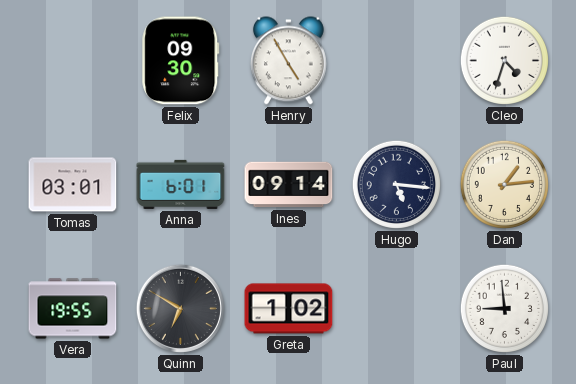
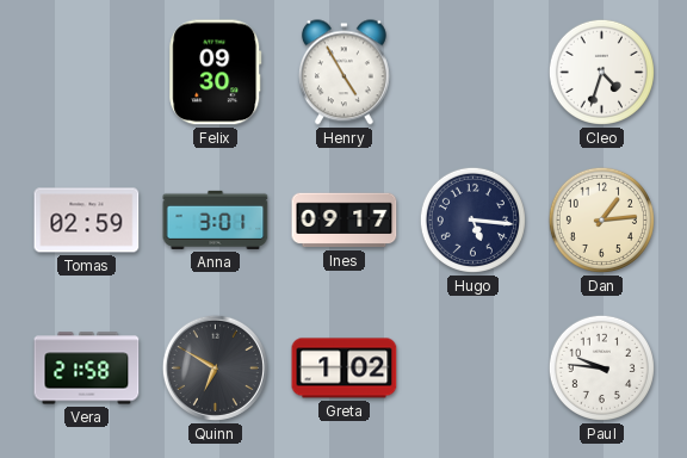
Tomas: 03:01 -> 02:59
Anna: 6:01 -> 3:01
Ines: 09:14 -> 09:17
Vera: 19:55 -> 21:58
Paul: 8:59 -> 9:46
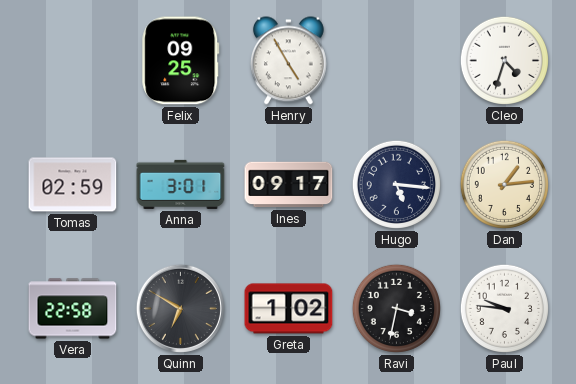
Felix: 09:30 -> 09:25
Vera: 21:58 -> 22:58
Ravi: none -> 3:32
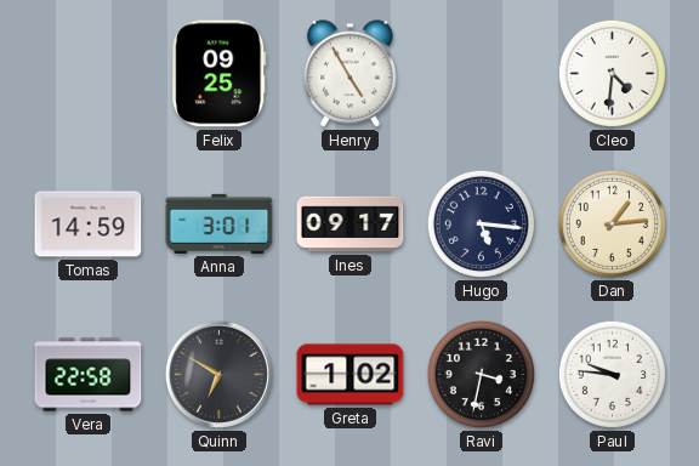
Cleo: 4:33 -> 4:31
Tomas: 02:59 -> 14:59
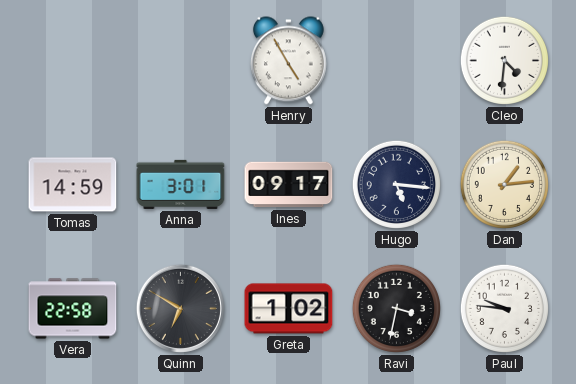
Felix: 09:25 -> none
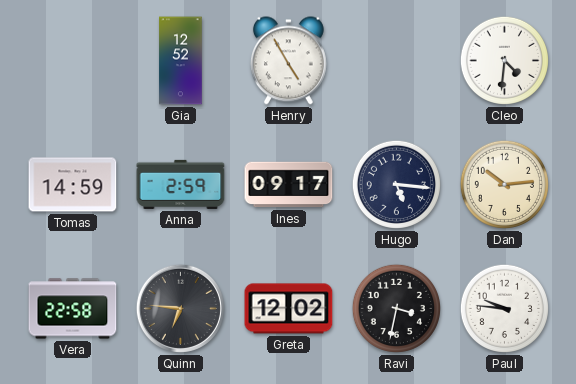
Gia: none -> 12:52
Anna: 3:01 -> 2:59
Dan: 1:14 -> 10:14
Quinn: 6:50 -> 6:46
Greta: 1:02 -> 12:02
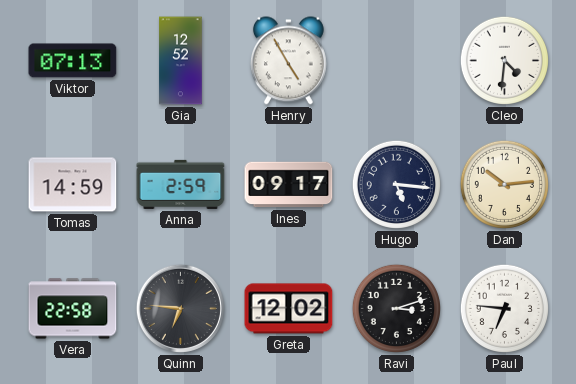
Viktor: none -> 07:13
Ravi: 3:32 -> 3:12
Paul: 9:46 -> 6:46
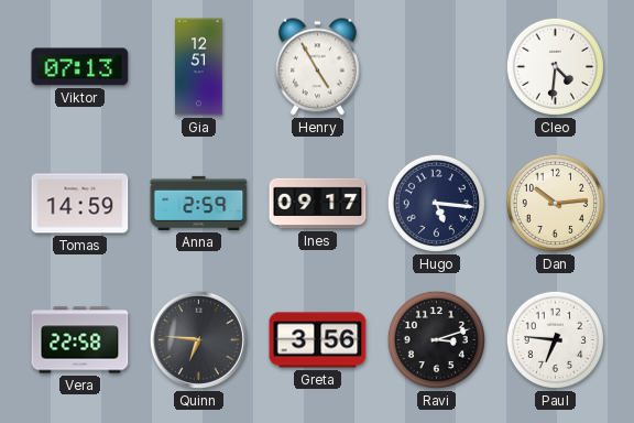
Gia: 12:52 -> 12:51
Greta: 12:02 -> 3:56
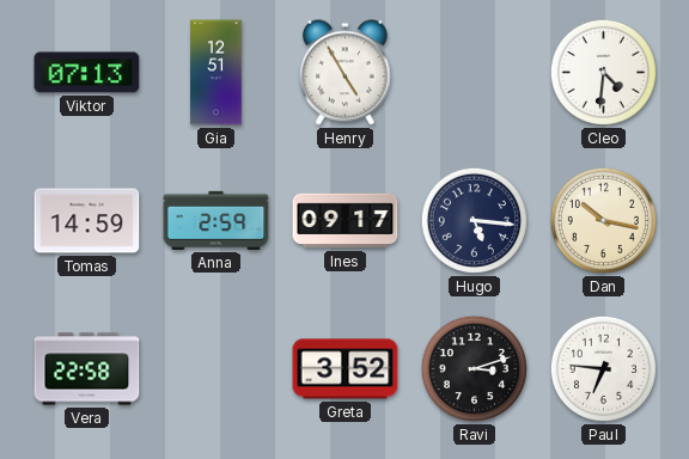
Dan: 10:14 -> 10:17
Quinn: 6:46 -> none
Greta: 3:56 -> 3:52
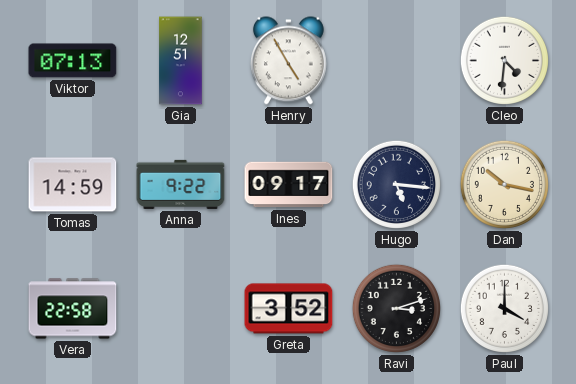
Anna: 2:59 -> 9:22
Paul: 6:46 -> 4:00
